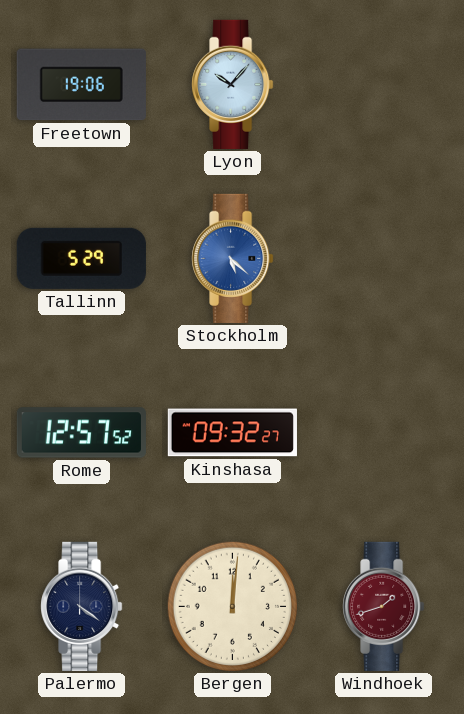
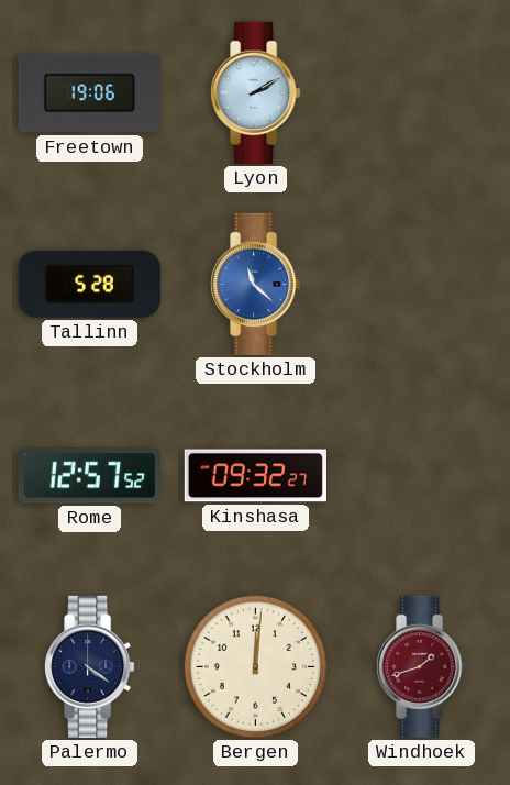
Lyon: 10:07 -> 2:10
Tallinn: 5:29 -> 5:28
Stockholm: 5:22 -> 11:22
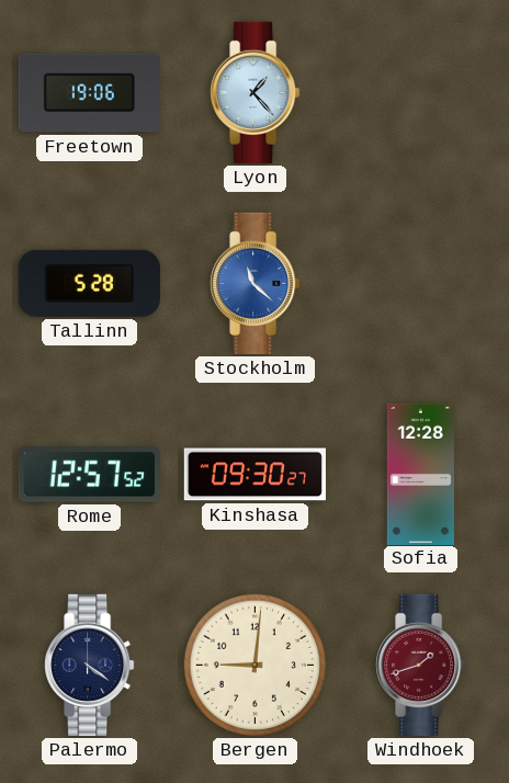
Lyon: 2:10 -> 1:23
Kinshasa: 09:32 -> 09:30
Sofia: none -> 12:28
Bergen: 12:01 -> 9:01
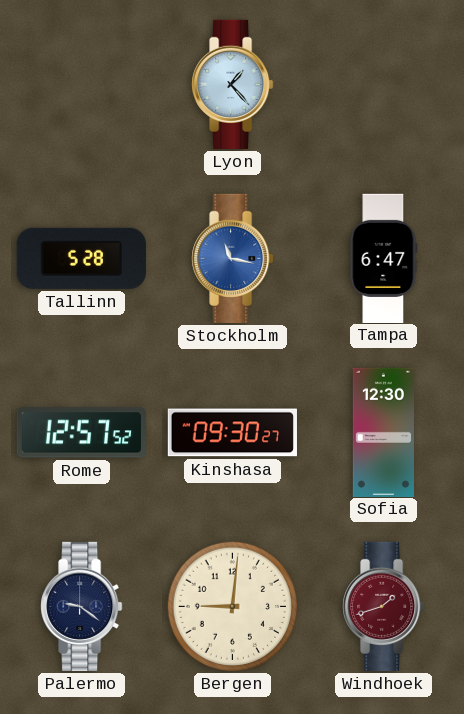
Freetown: 19:06 -> none
Stockholm: 11:22 -> 11:17
Tampa: none -> 6:47
Sofia: 12:28 -> 12:30
Palermo: 4:21 -> 9:21
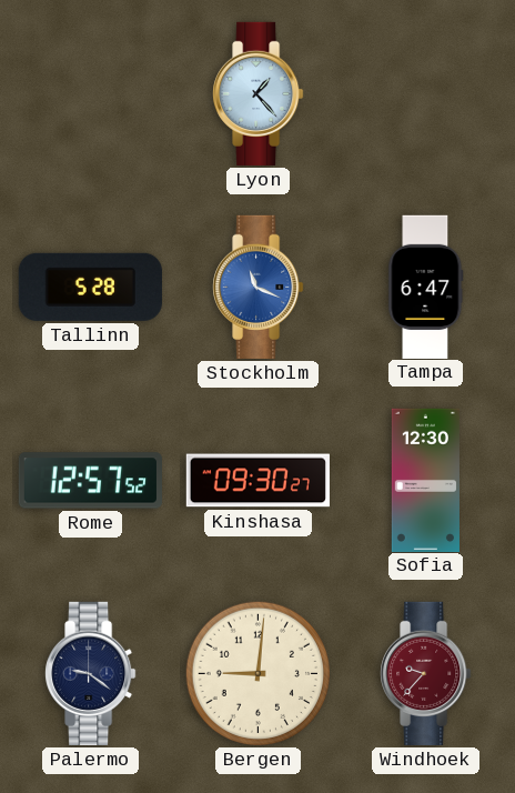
Stockholm: 11:17 -> 11:19
Windhoek: 1:42 -> 9:37
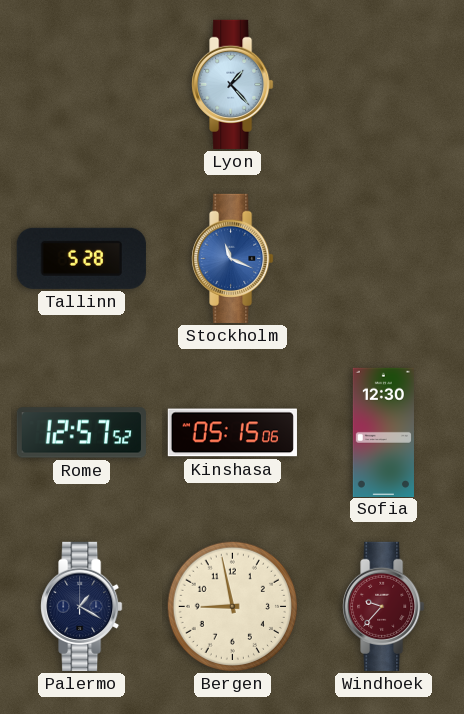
Tampa: 6:47 -> none
Kinshasa: 09:30 -> 05:15
Palermo: 9:21 -> 1:20
Bergen: 9:01 -> 8:58
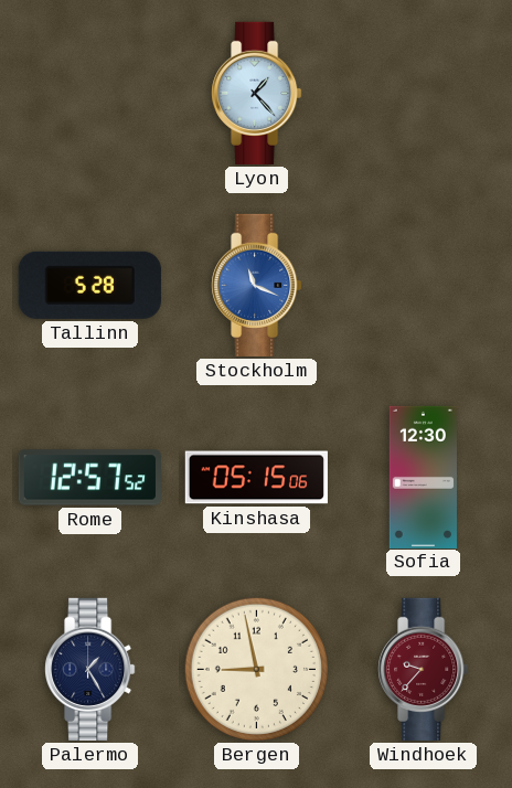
Palermo: 1:20 -> 1:25
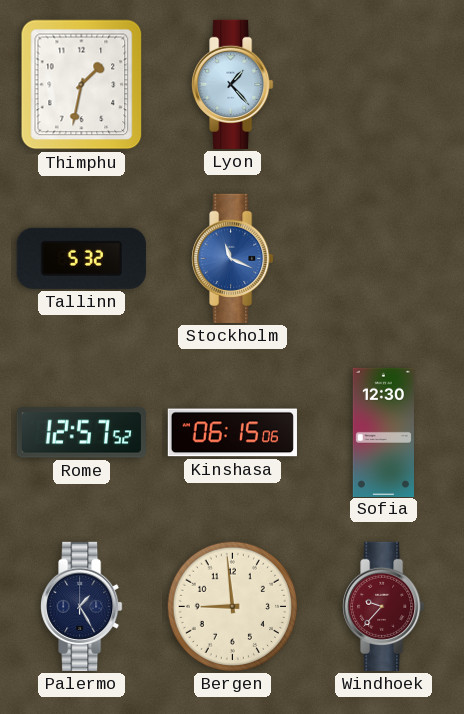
Thimphu: none -> 1:32
Tallinn: 5:28 -> 5:32
Kinshasa: 05:15 -> 06:15
Bergen: 8:58 -> 8:59
